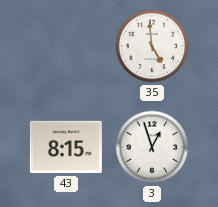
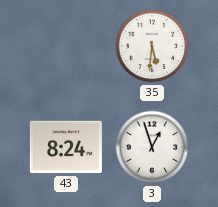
35: 4:59 -> 5:31
43: 8:15 -> 8:24
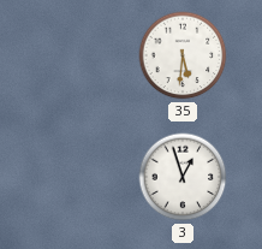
43: 8:24 -> none
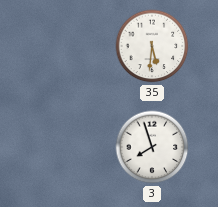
3: 12:57 -> 7:57
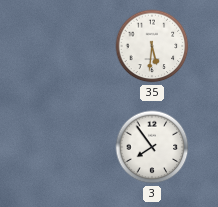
3: 7:57 -> 7:54
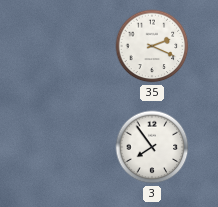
35: 5:31 -> 2:19
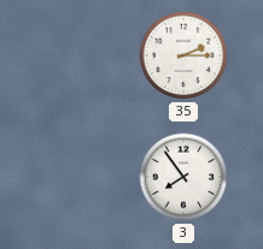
35: 2:19 -> 2:15
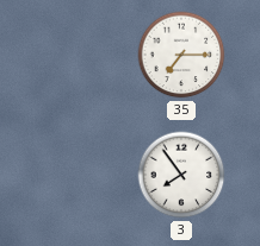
35: 2:15 -> 7:15
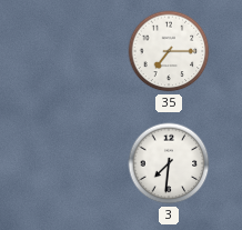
3: 7:54 -> 7:31
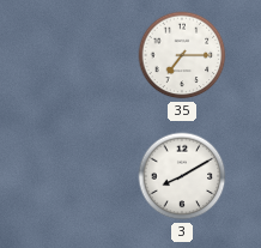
3: 7:31 -> 8:10
